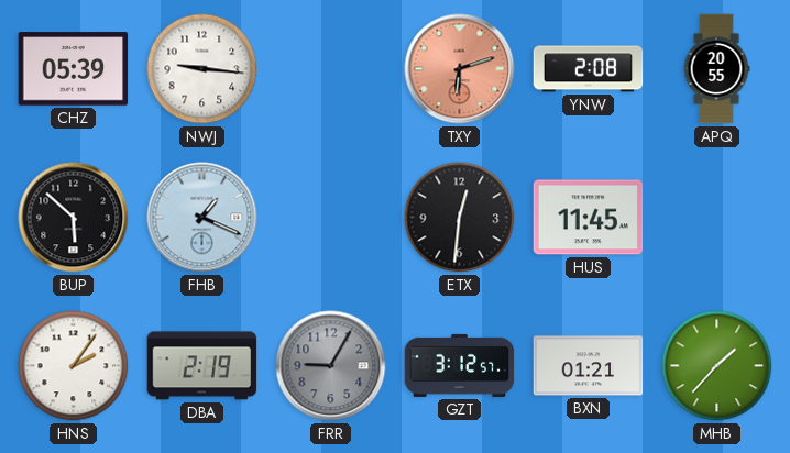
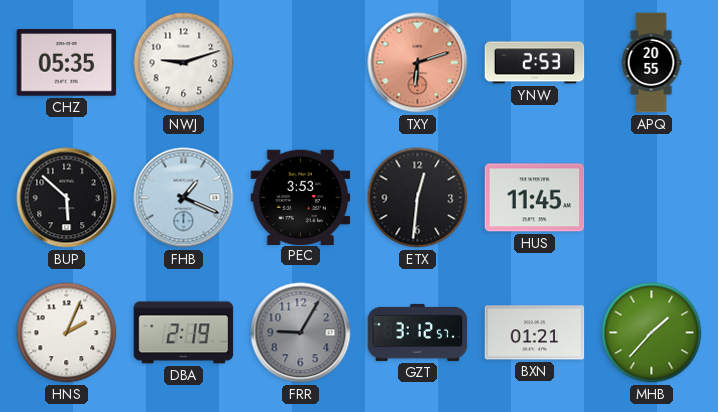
CHZ: 05:39 -> 05:35
NWJ: 9:16 -> 9:12
YNW: 2:08 -> 2:53
PEC: none -> 3:53
HNS: 2:06 -> 2:04
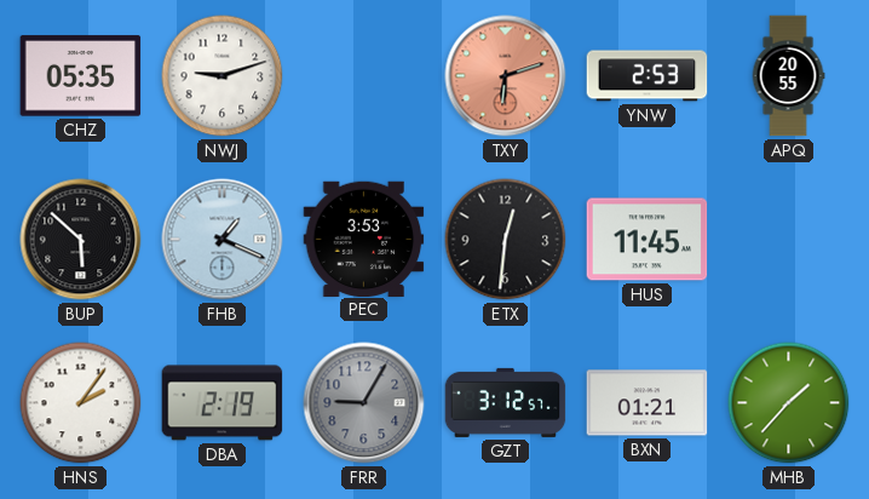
HNS: 2:04 -> 2:06
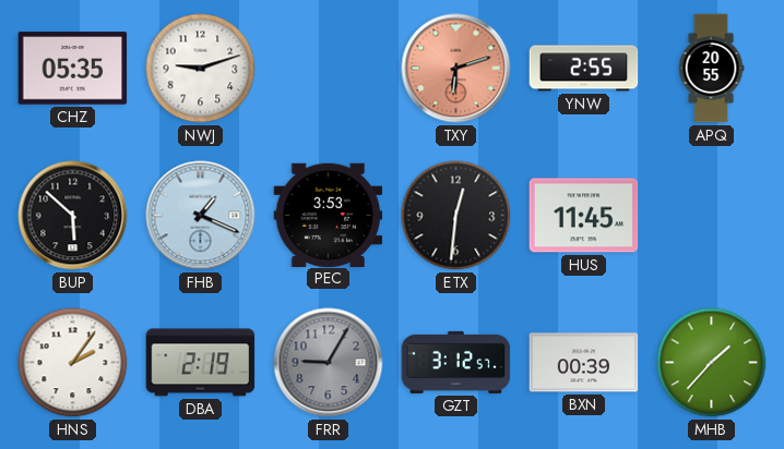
YNW: 2:53 -> 2:55
BXN: 01:21 -> 00:39
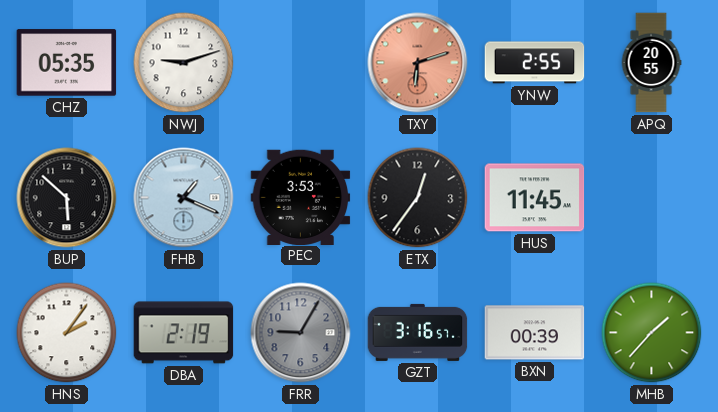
ETX: 12:31 -> 12:36
GZT: 3:12 -> 3:16
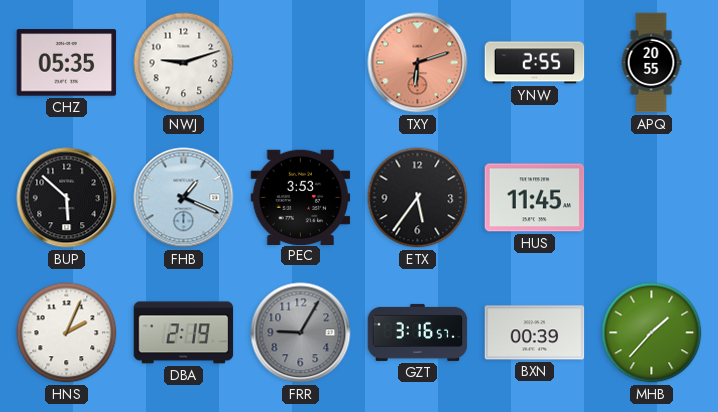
ETX: 12:36 -> 5:36
HNS: 2:06 -> 2:04
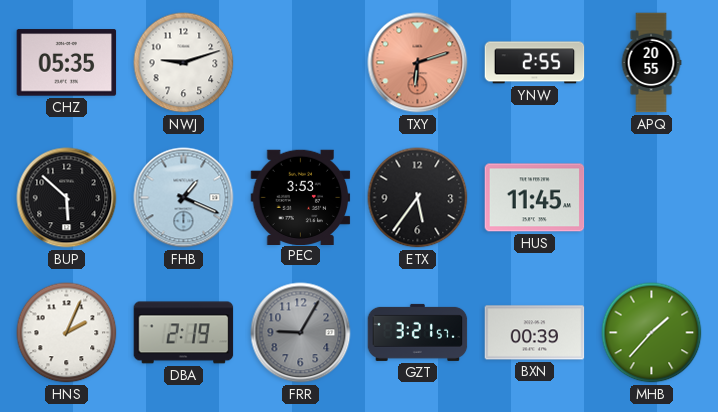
GZT: 3:16 -> 3:21
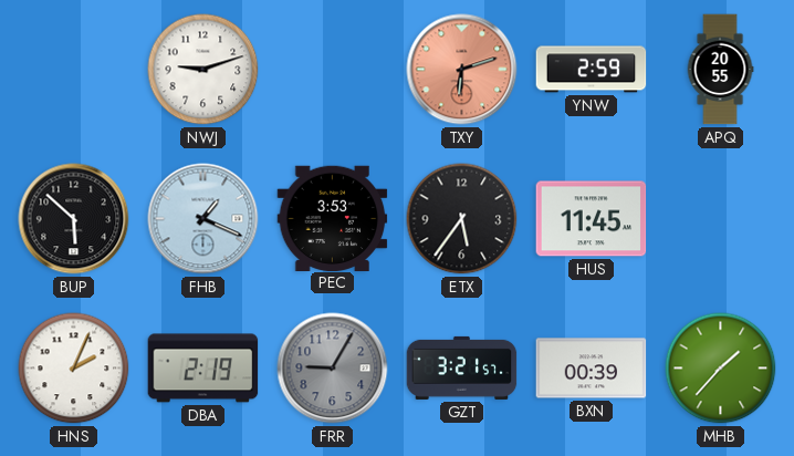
CHZ: 05:35 -> none
YNW: 2:55 -> 2:59
